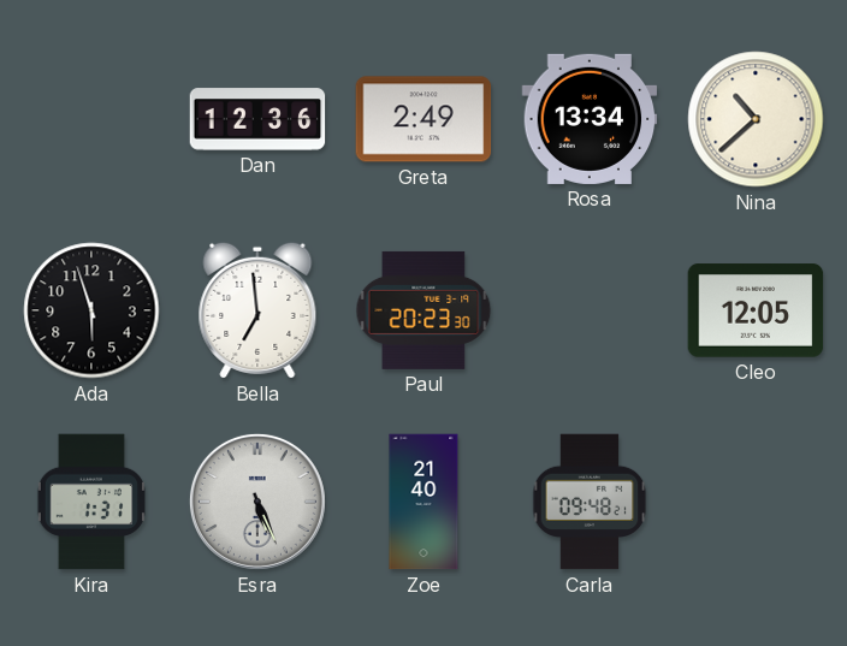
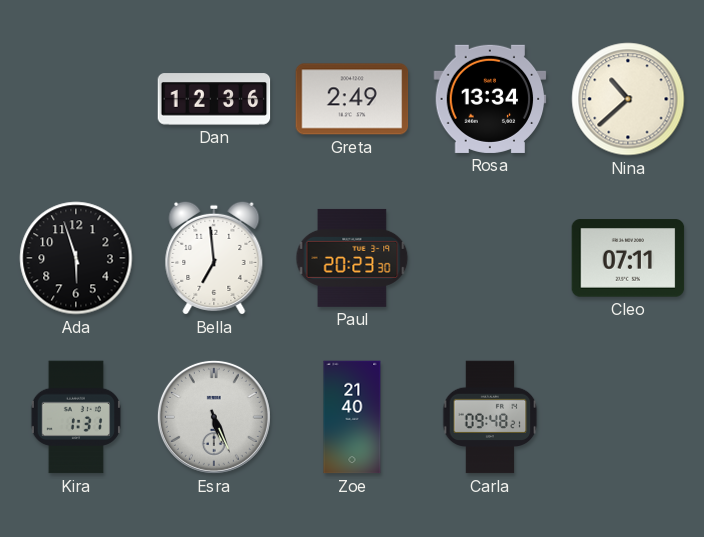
Cleo: 12:05 -> 07:11
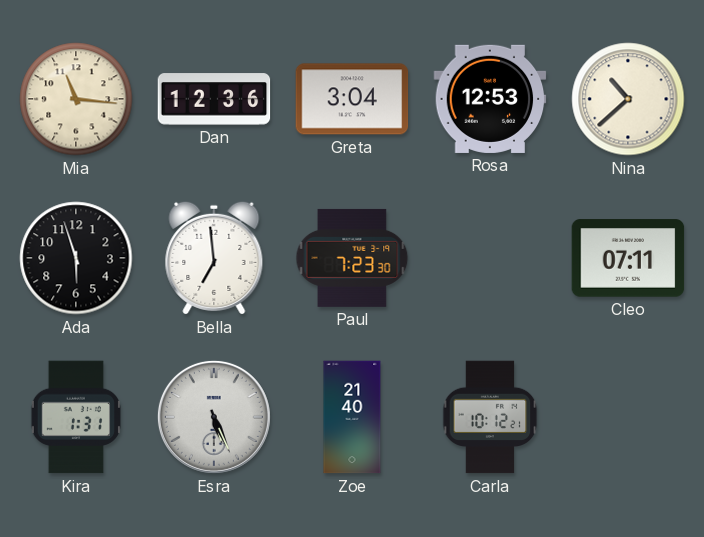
Mia: none -> 11:16
Greta: 2:49 -> 3:04
Rosa: 13:34 -> 12:53
Paul: 20:23 -> 7:23
Carla: 09:48 -> 10:12
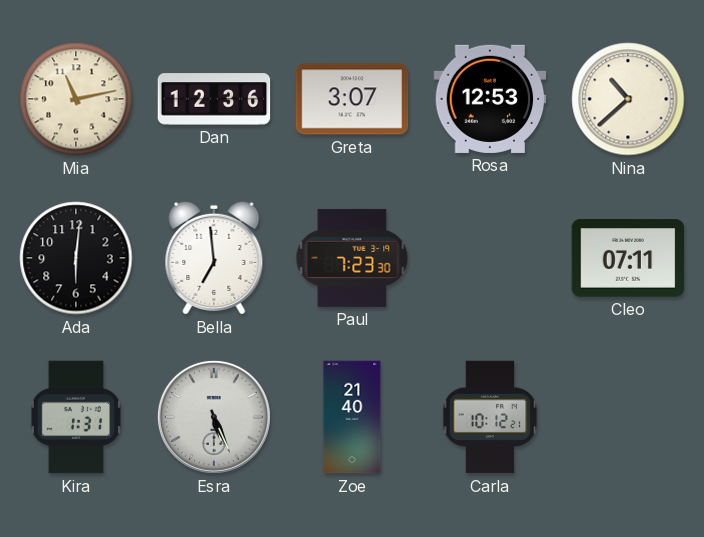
Mia: 11:16 -> 11:13
Greta: 3:04 -> 3:07
Ada: 5:57 -> 6:01
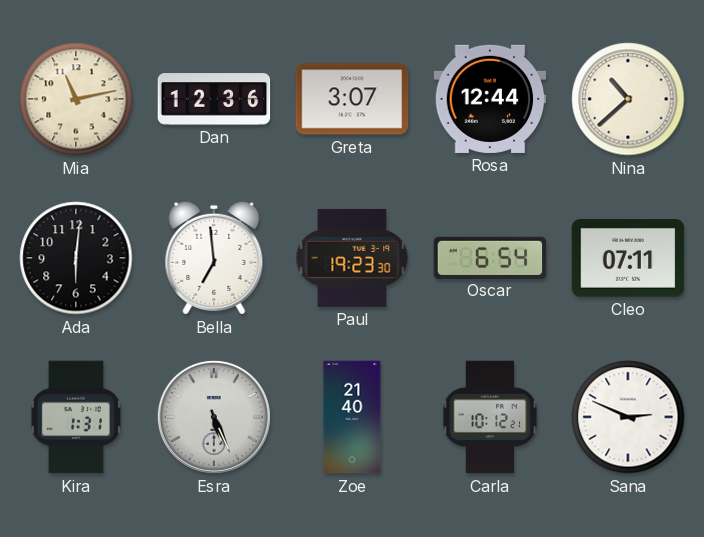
Rosa: 12:53 -> 12:44
Paul: 7:23 -> 19:23
Oscar: none -> 6:54
Sana: none -> 2:49
